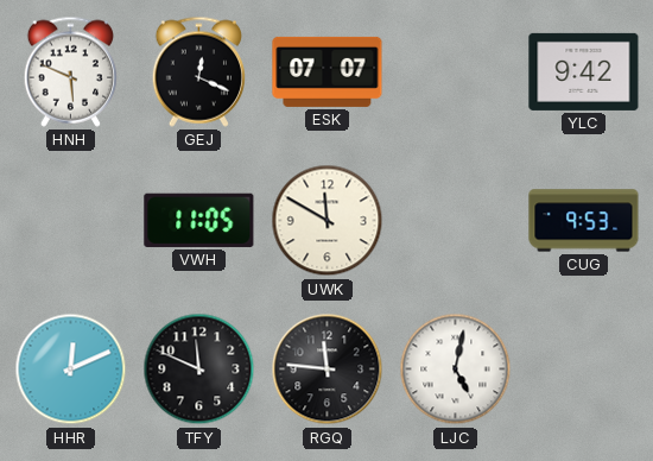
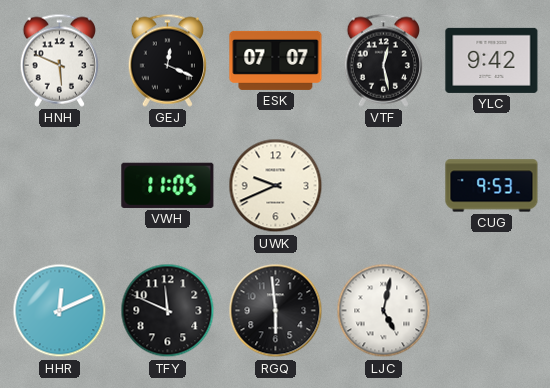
VTF: none -> 12:28
UWK: 11:50 -> 9:41
RGQ: 11:46 -> 5:59
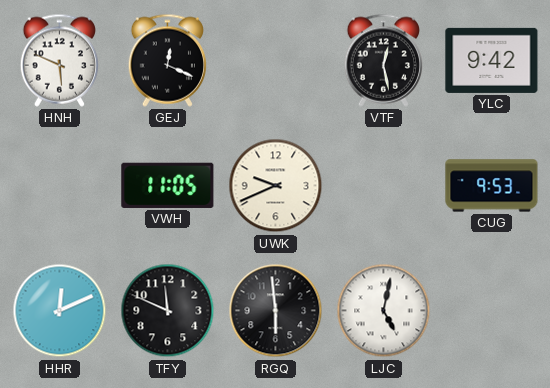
ESK: 07:07 -> none
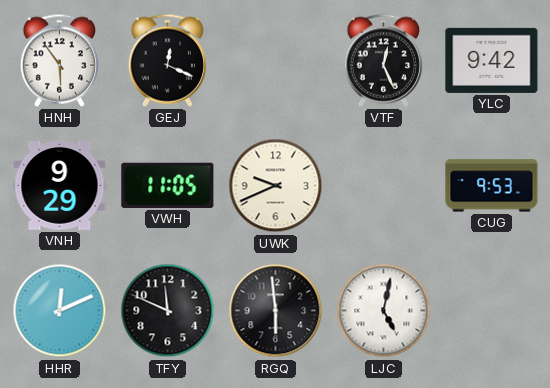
HNH: 5:49 -> 5:54
VTF: 12:28 -> 12:26
VNH: none -> 9:29
